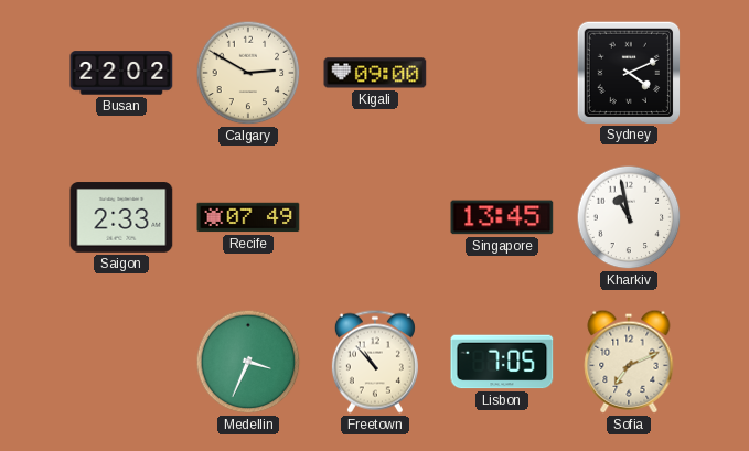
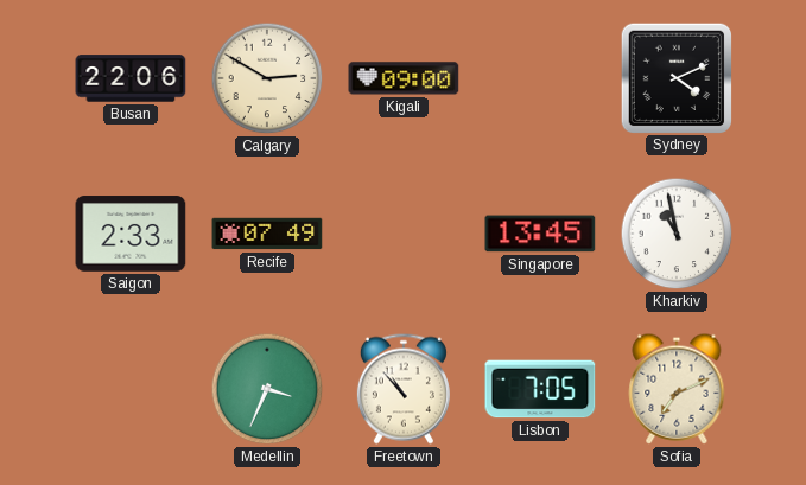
Busan: 22:02 -> 22:06
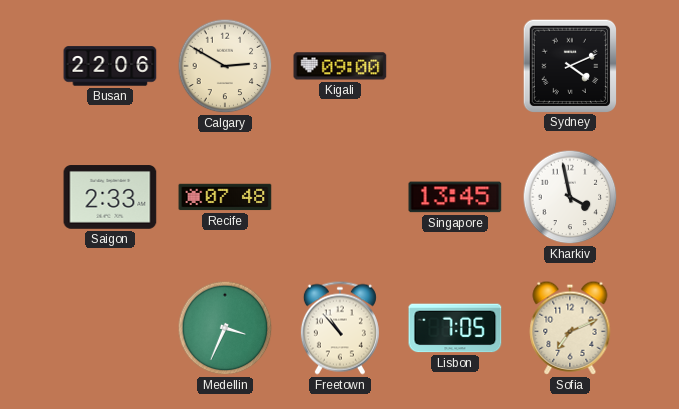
Recife: 07:49 -> 07:48
Kharkiv: 10:58 -> 3:58
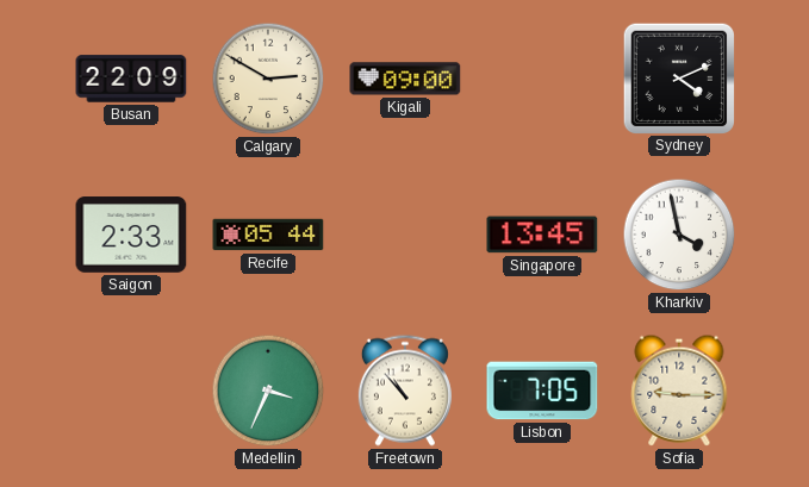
Busan: 22:06 -> 22:09
Recife: 07:48 -> 05:44
Sofia: 7:11 -> 9:15
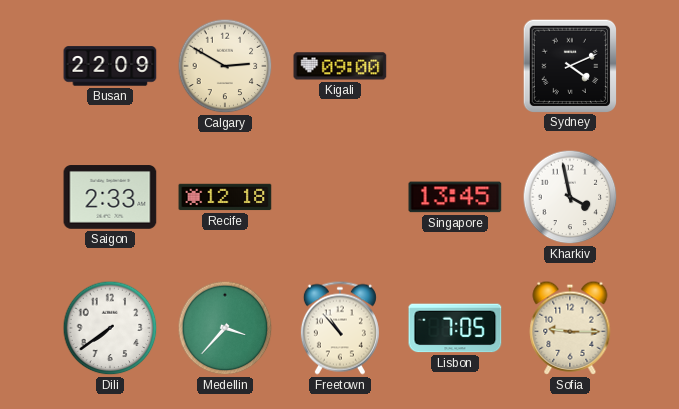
Recife: 05:44 -> 12:18
Dili: none -> 7:39
Medellin: 3:34 -> 3:37
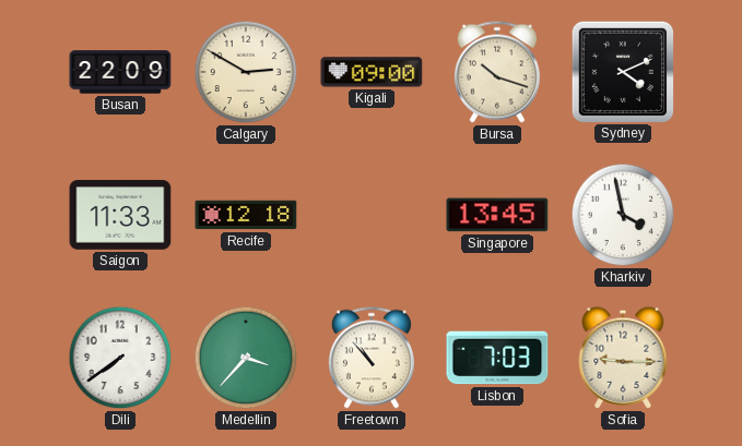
Bursa: none -> 10:18
Saigon: 2:33 -> 11:33
Lisbon: 7:05 -> 7:03
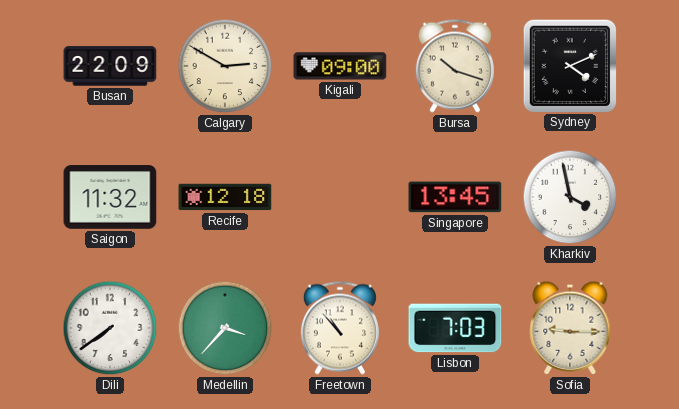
Saigon: 11:33 -> 11:32
